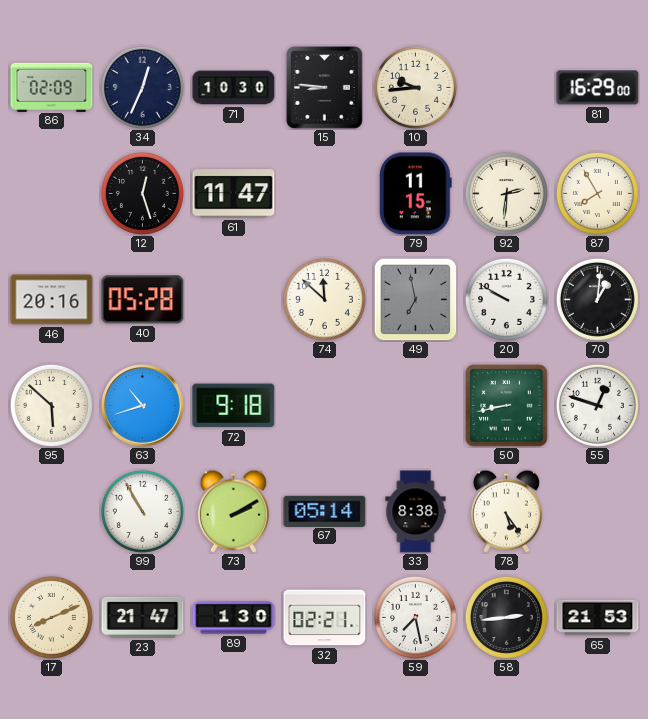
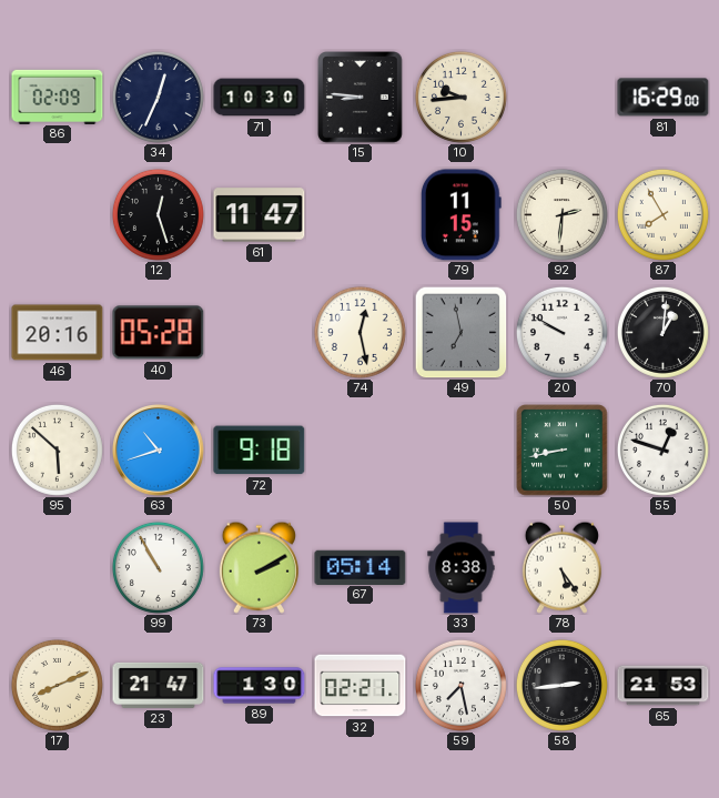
74: 11:52 -> 12:28
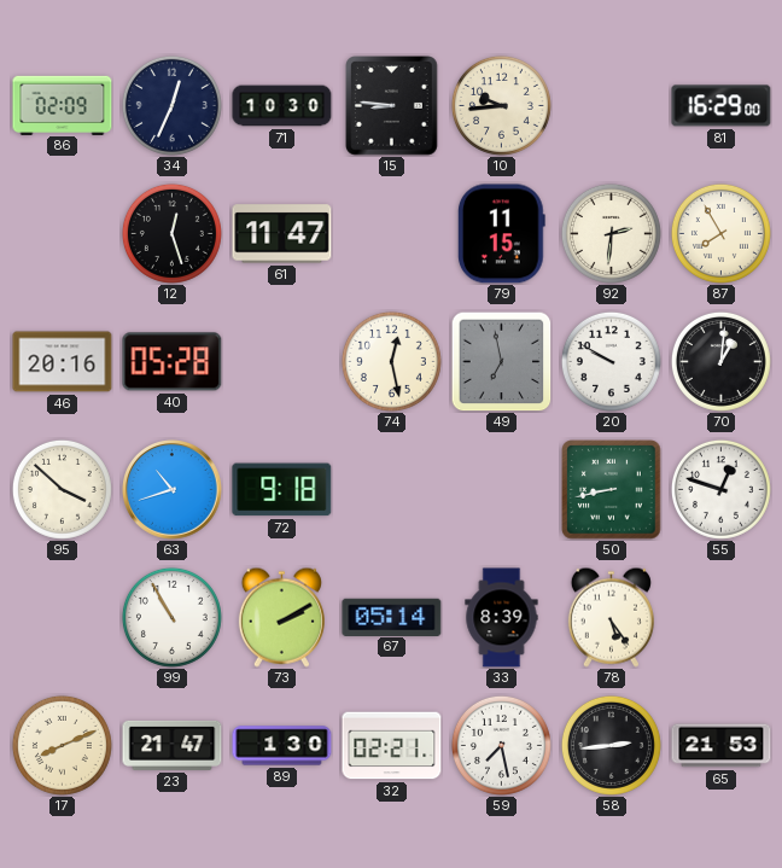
95: 5:52 -> 3:52
33: 8:38 -> 8:39
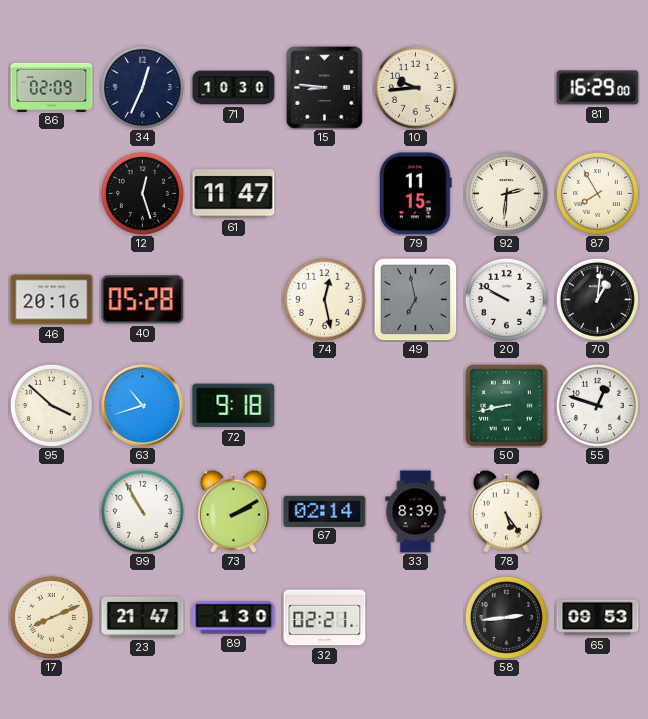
67: 05:14 -> 02:14
59: 7:28 -> none
65: 21:53 -> 09:53
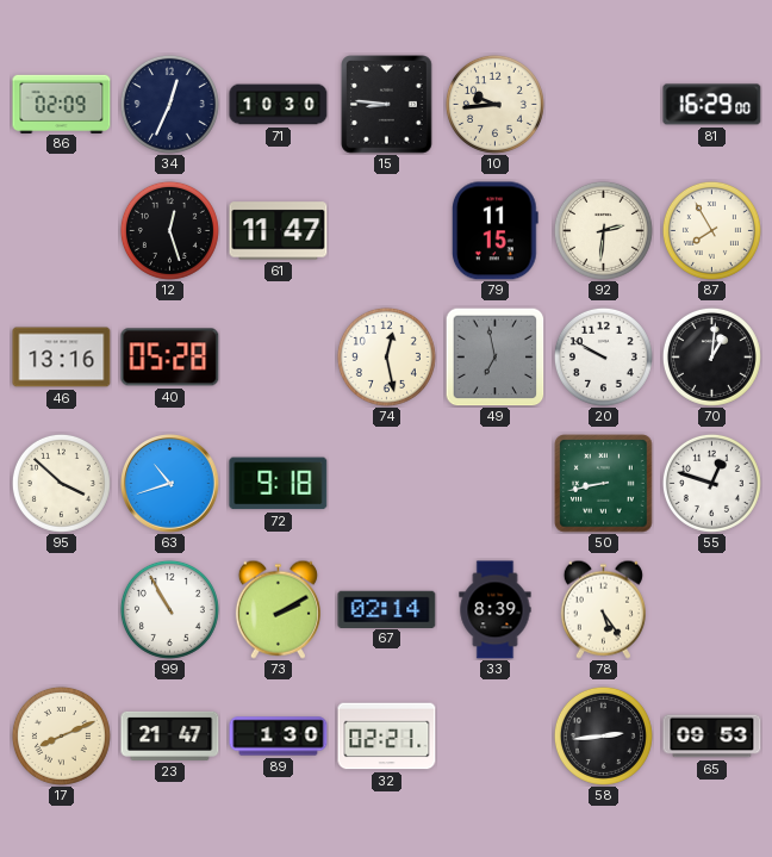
46: 20:16 -> 13:16
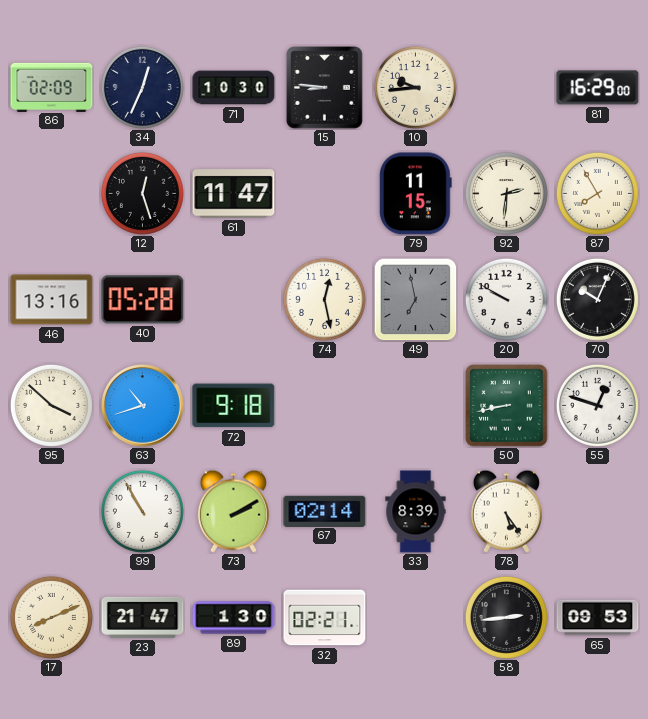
70: 1:01 -> 10:04
